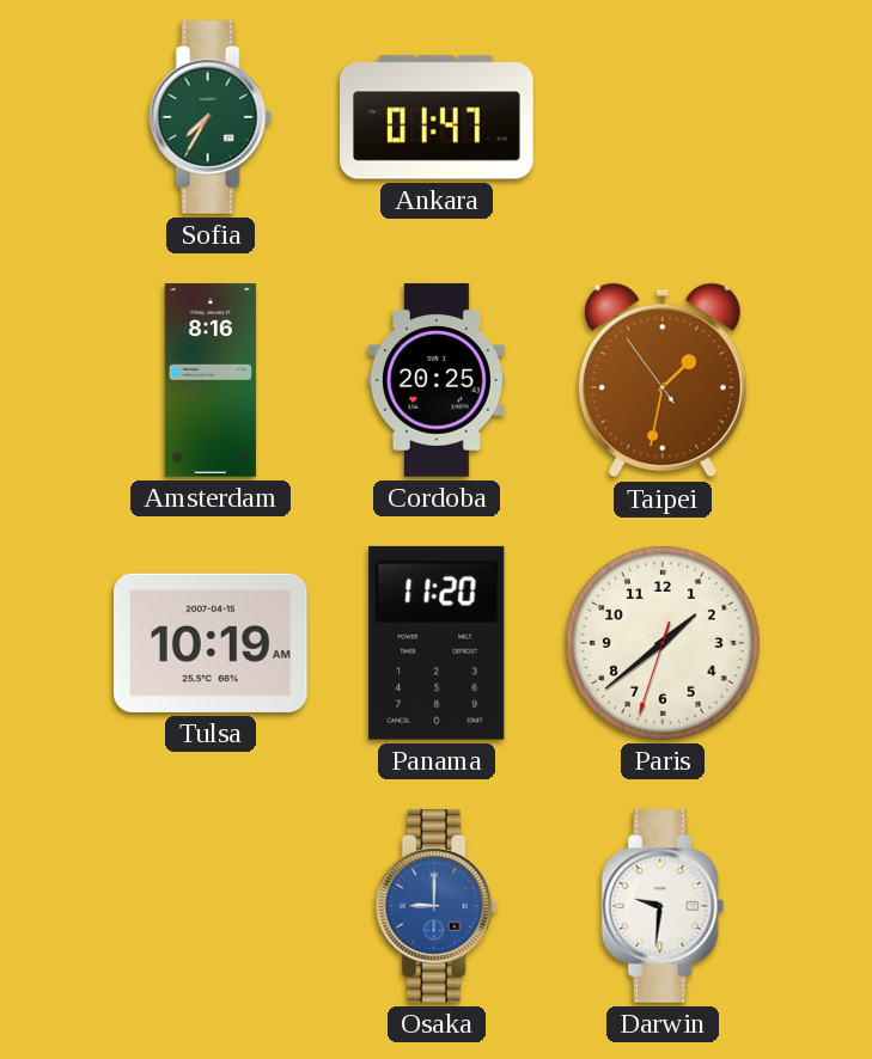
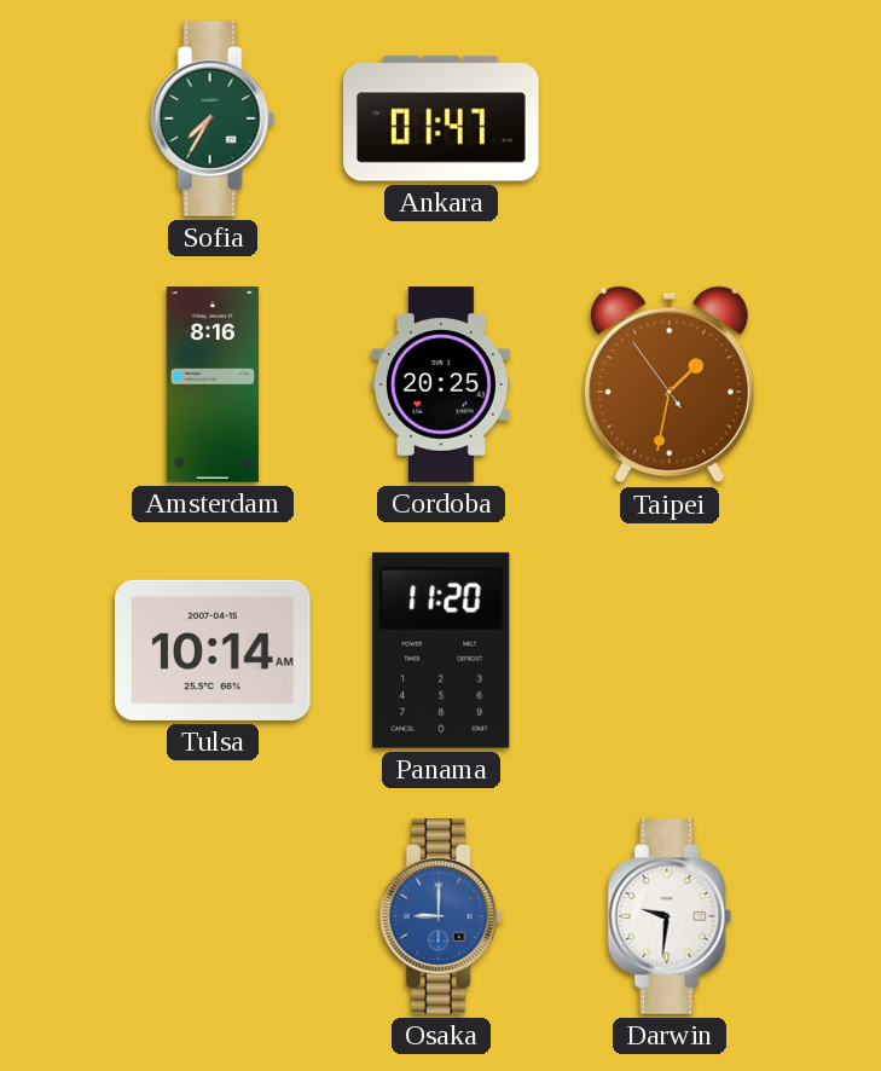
Tulsa: 10:19 -> 10:14
Paris: 1:38 -> none
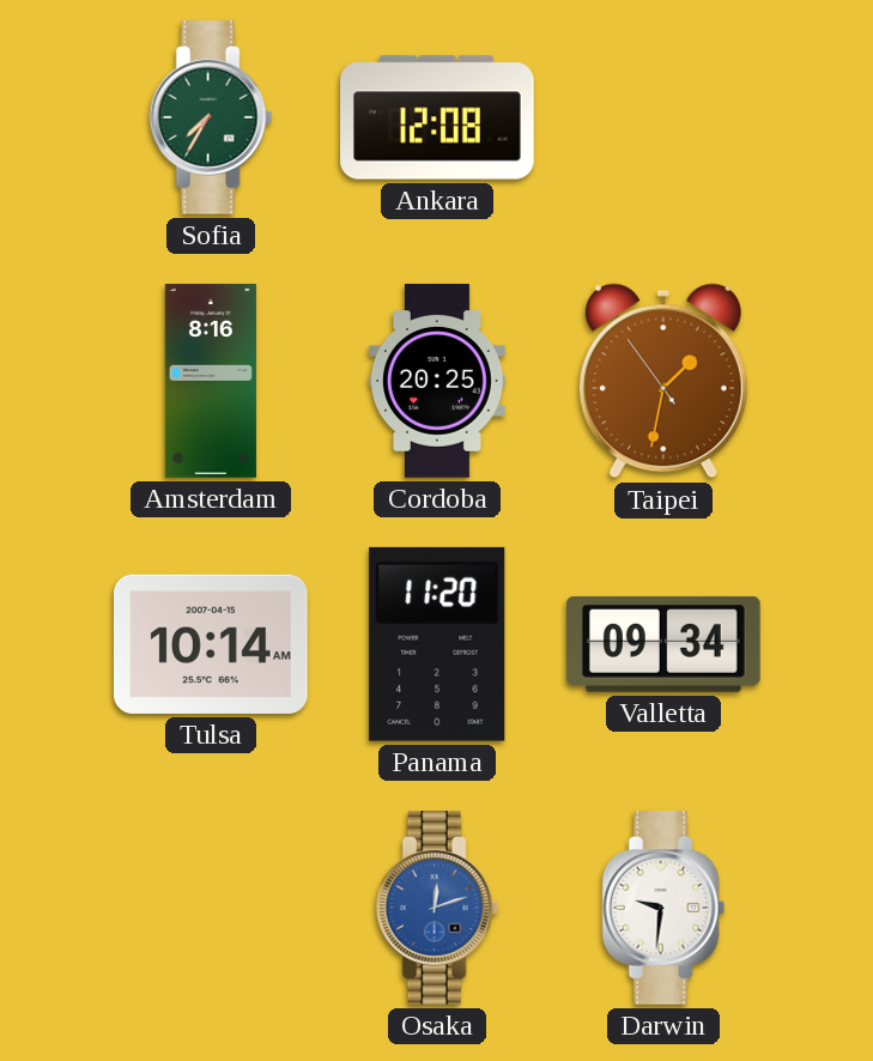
Ankara: 01:47 -> 12:08
Valletta: none -> 09:34
Osaka: 9:00 -> 12:12
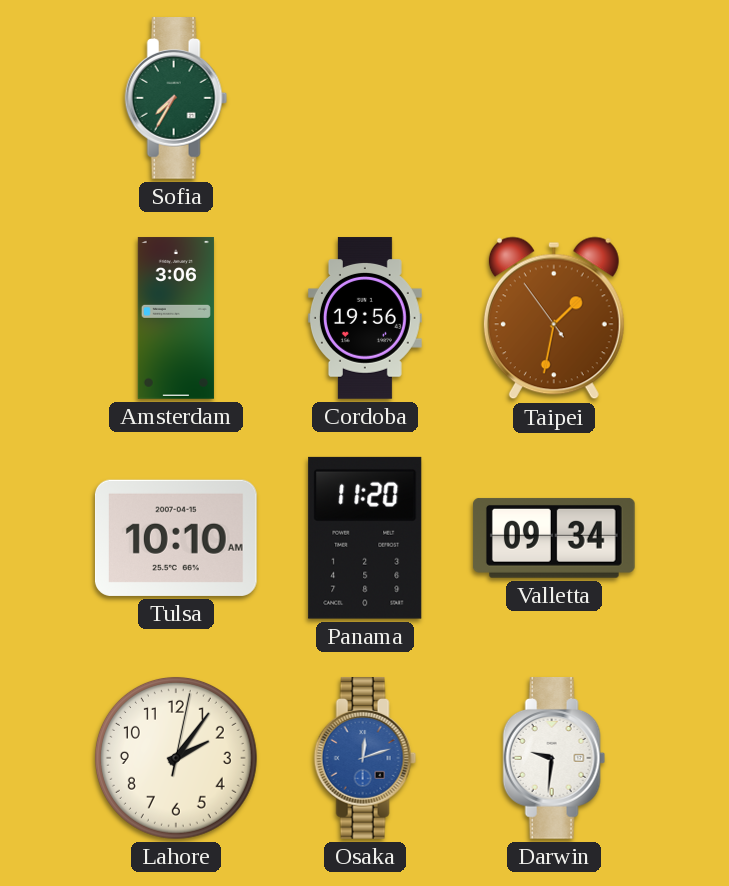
Ankara: 12:08 -> none
Amsterdam: 8:16 -> 3:06
Cordoba: 20:25 -> 19:56
Tulsa: 10:14 -> 10:10
Lahore: none -> 2:06
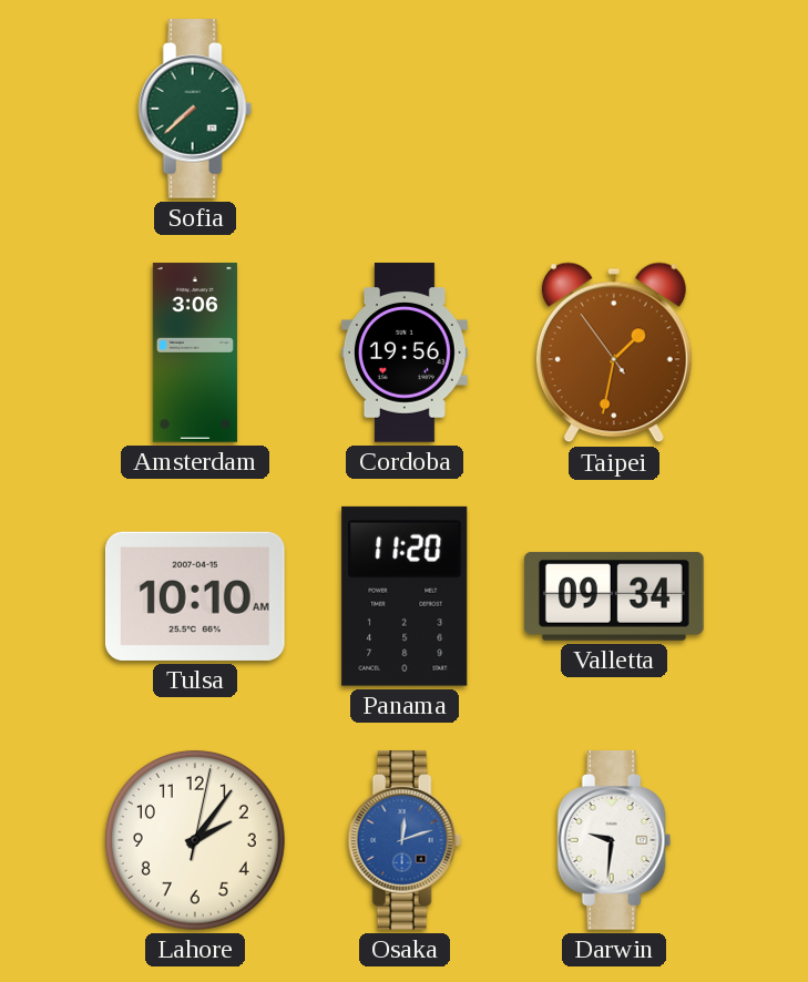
Sofia: 7:35 -> 7:38
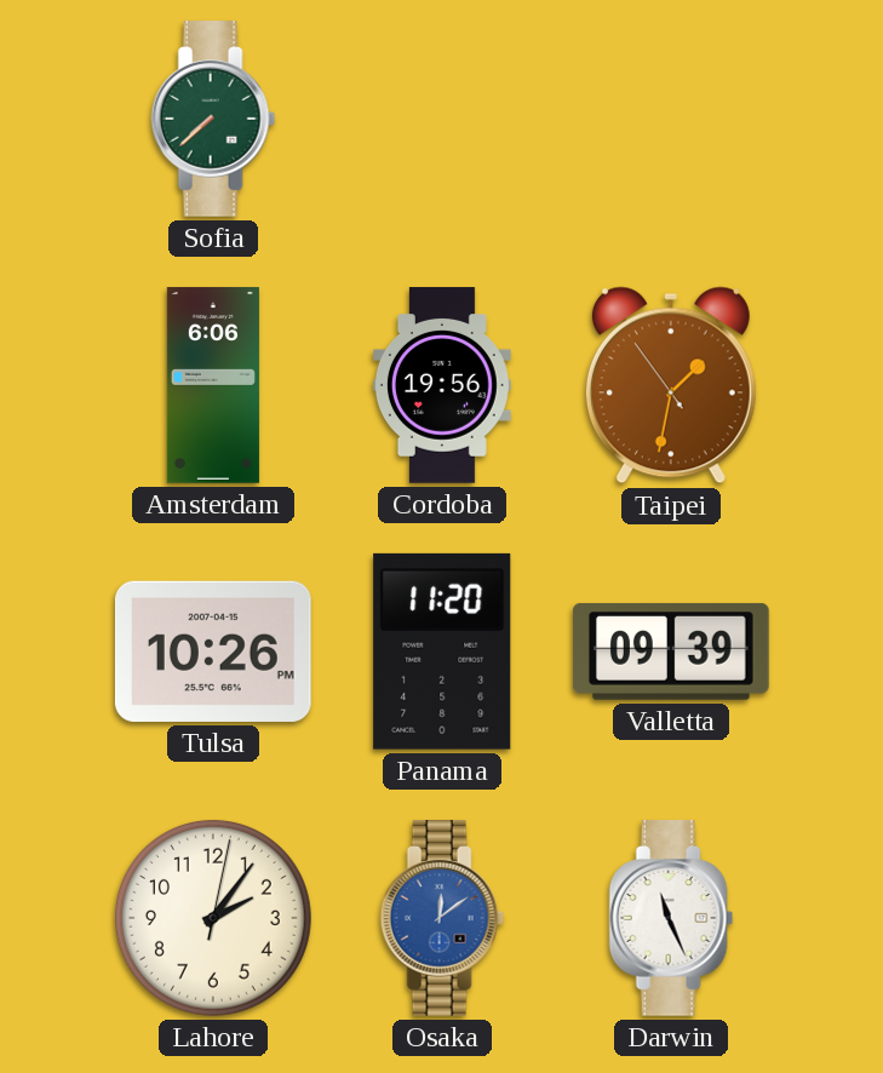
Amsterdam: 3:06 -> 6:06
Tulsa: 10:10 -> 10:26
Valletta: 09:34 -> 09:39
Osaka: 12:12 -> 12:09
Darwin: 9:31 -> 11:26
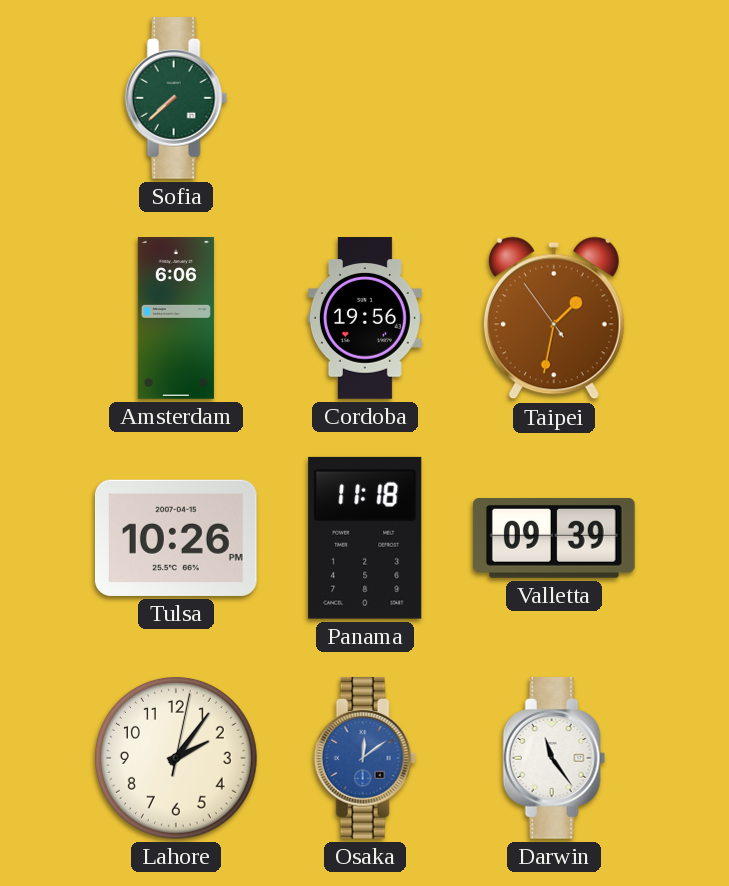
Panama: 11:20 -> 11:18
Darwin: 11:26 -> 11:24
